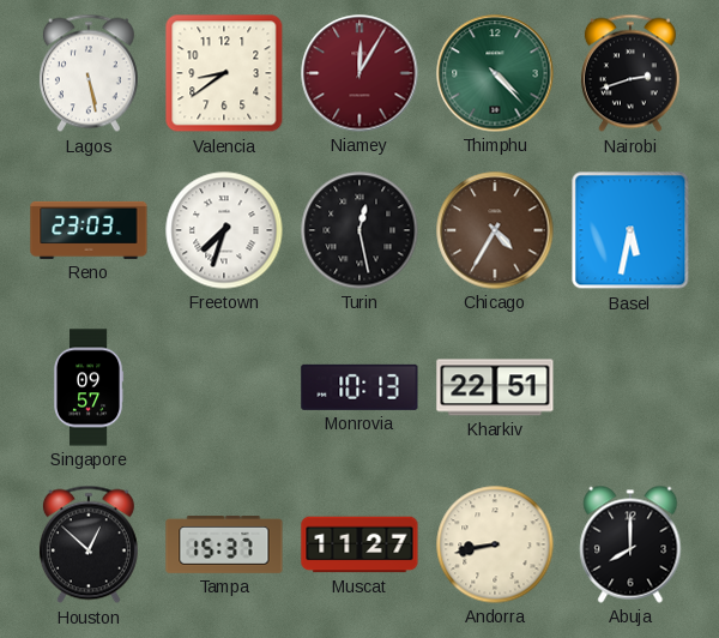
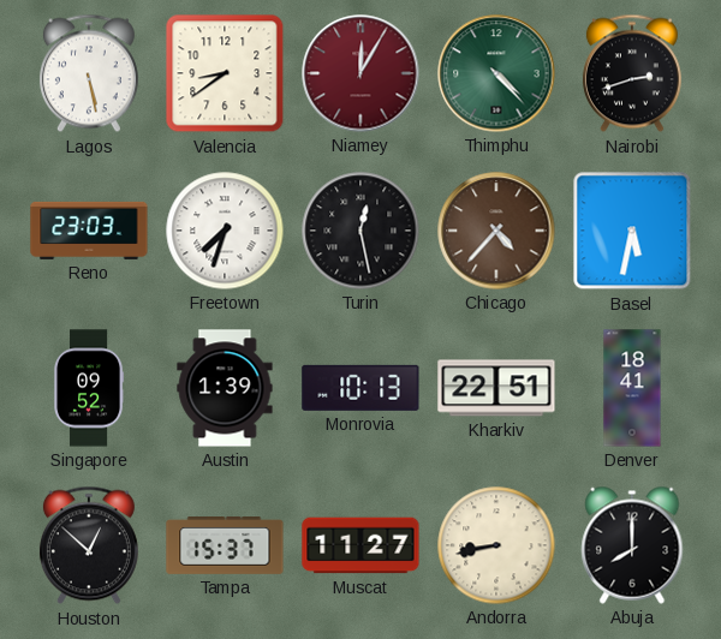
Chicago: 4:35 -> 4:37
Singapore: 09:57 -> 09:52
Austin: none -> 1:39
Denver: none -> 18:41
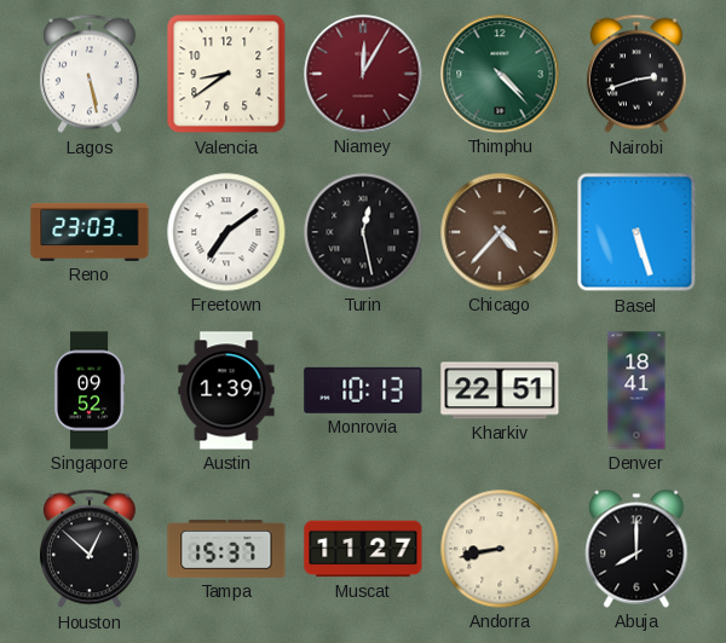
Freetown: 7:33 -> 7:09
Basel: 5:32 -> 5:27
